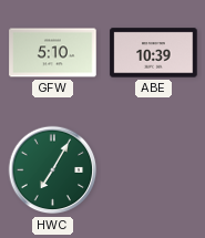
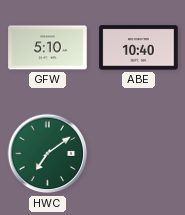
ABE: 10:39 -> 10:40
HWC: 7:05 -> 7:09
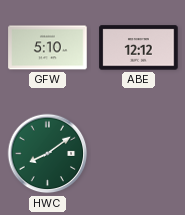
ABE: 10:40 -> 12:12
HWC: 7:09 -> 8:09
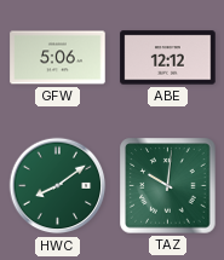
GFW: 5:10 -> 5:06
TAZ: none -> 10:01
